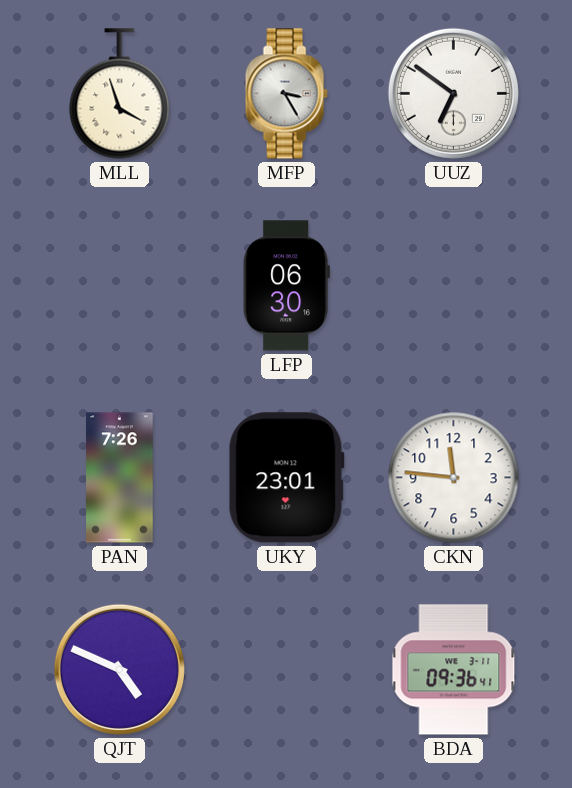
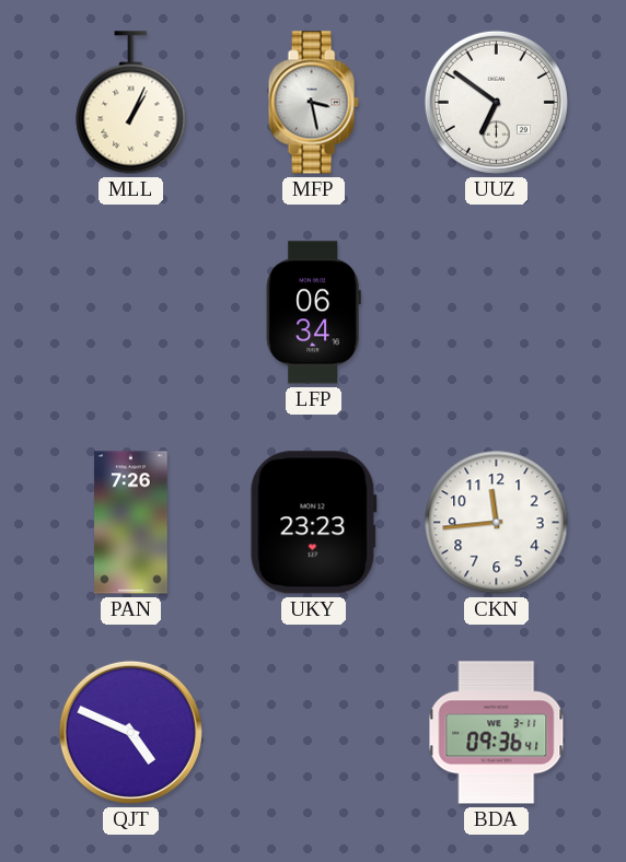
MLL: 3:57 -> 1:04
MFP: 3:25 -> 3:28
LFP: 06:30 -> 06:34
UKY: 23:01 -> 23:23
CKN: 11:46 -> 11:44
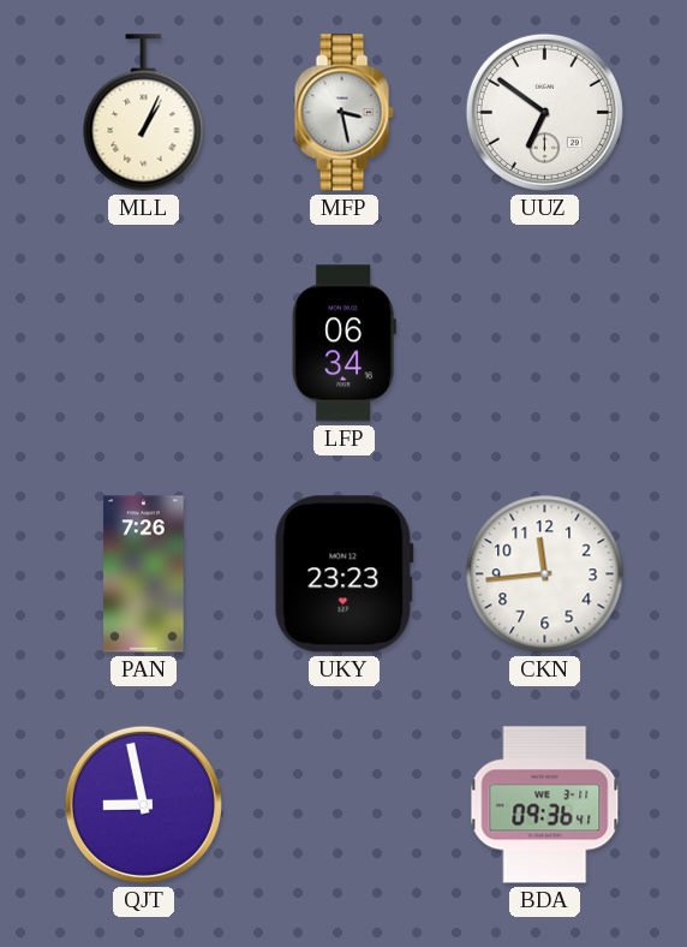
QJT: 4:49 -> 8:58
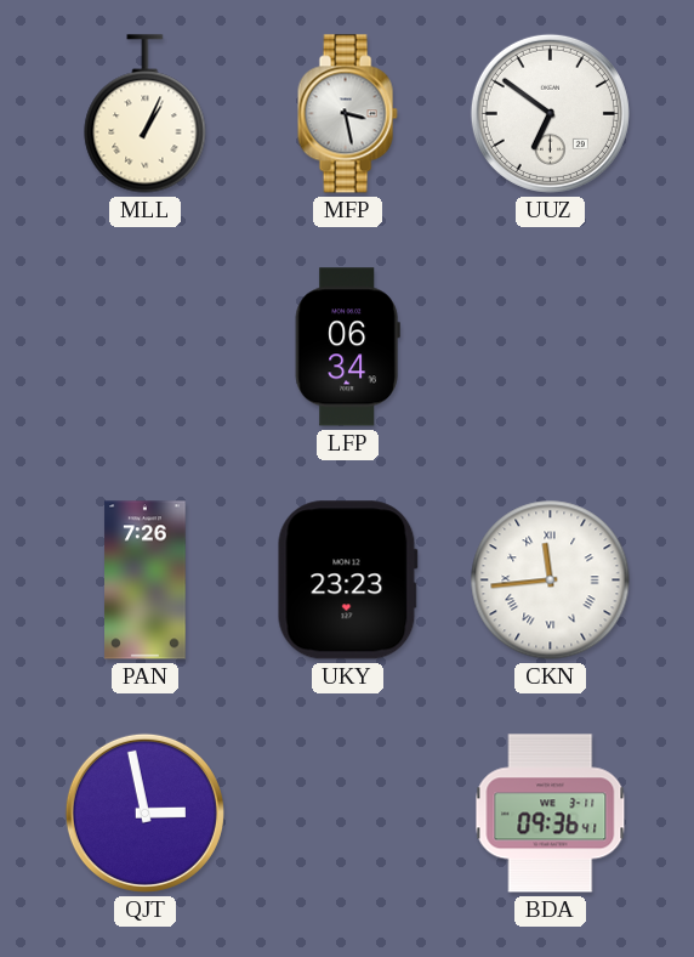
CKN numerals: Arabic -> Roman
QJT: 8:58 -> 2:58
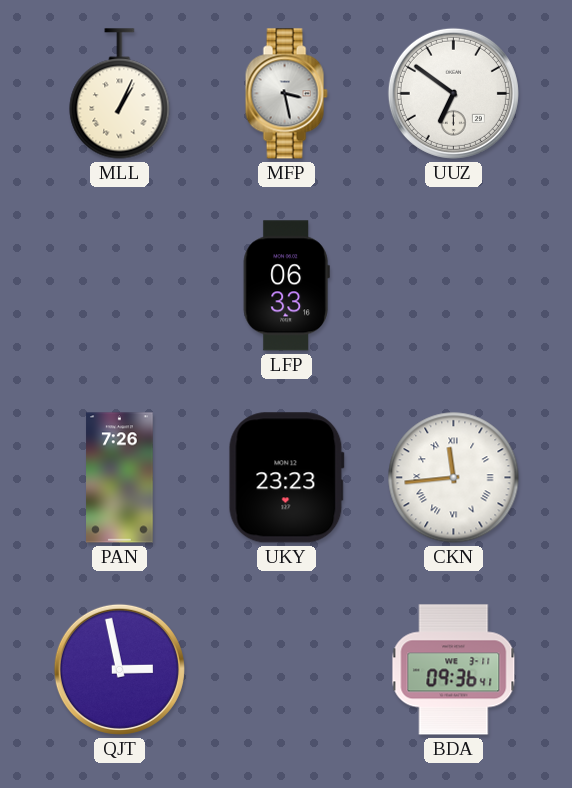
LFP: 06:34 -> 06:33
